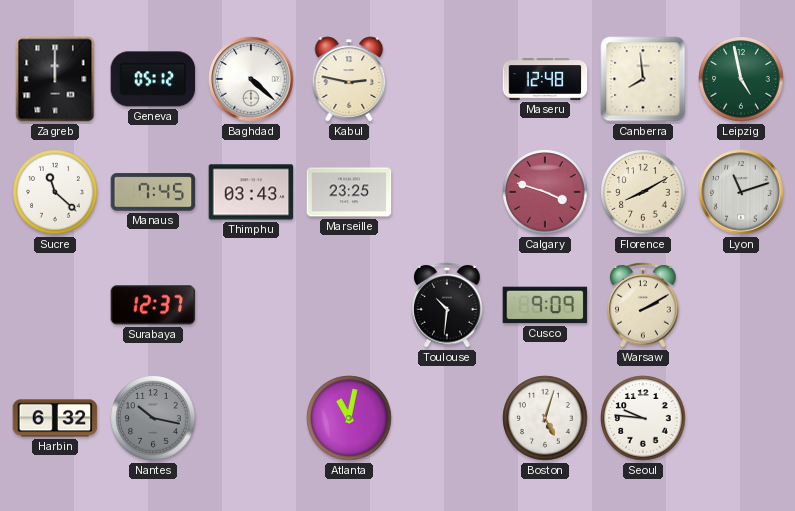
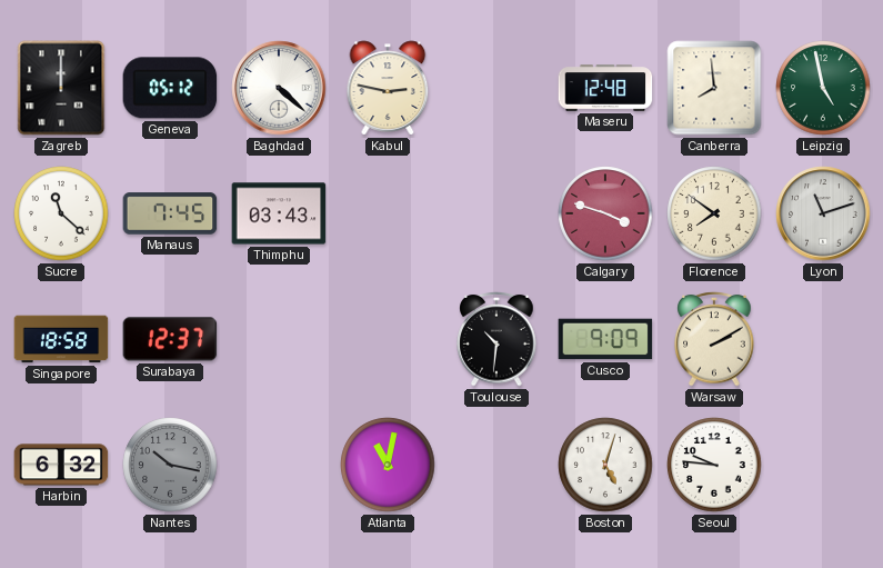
Marseille: 23:25 -> none
Florence: 8:10 -> 7:51
Singapore: none -> 18:58
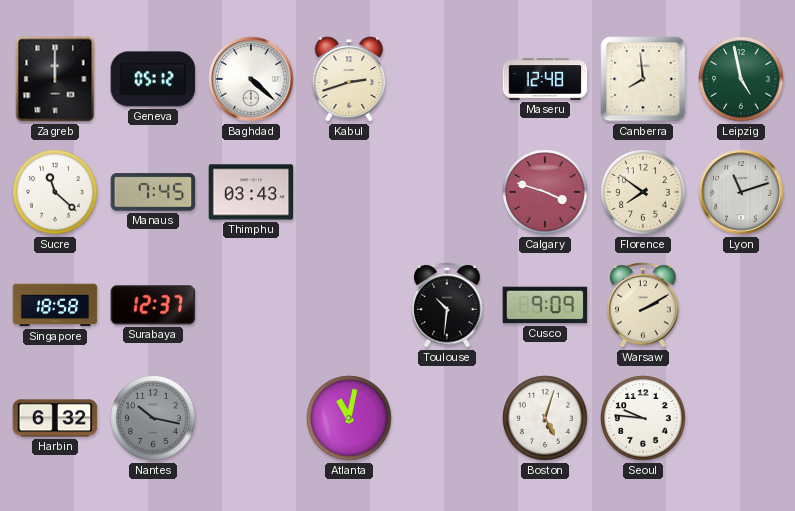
Kabul: 2:47 -> 2:42
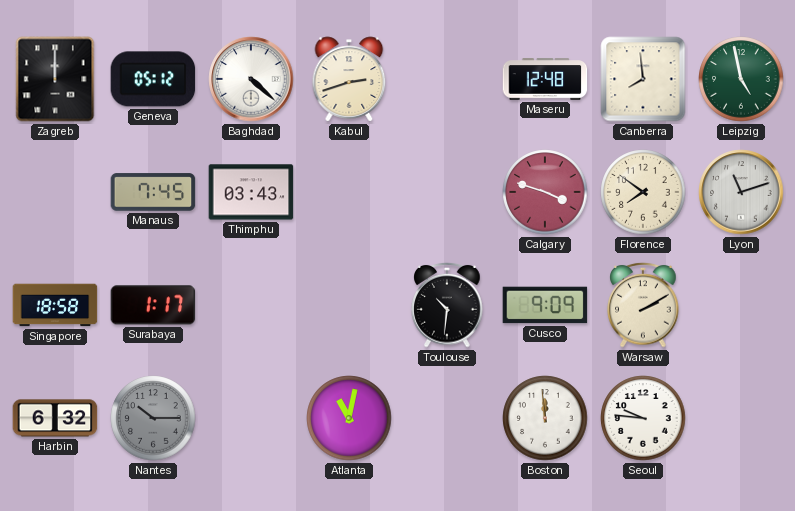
Sucre: 11:22 -> none
Surabaya: 12:37 -> 1:17
Nantes: 10:17 -> 10:15
Boston: 5:03 -> 11:59
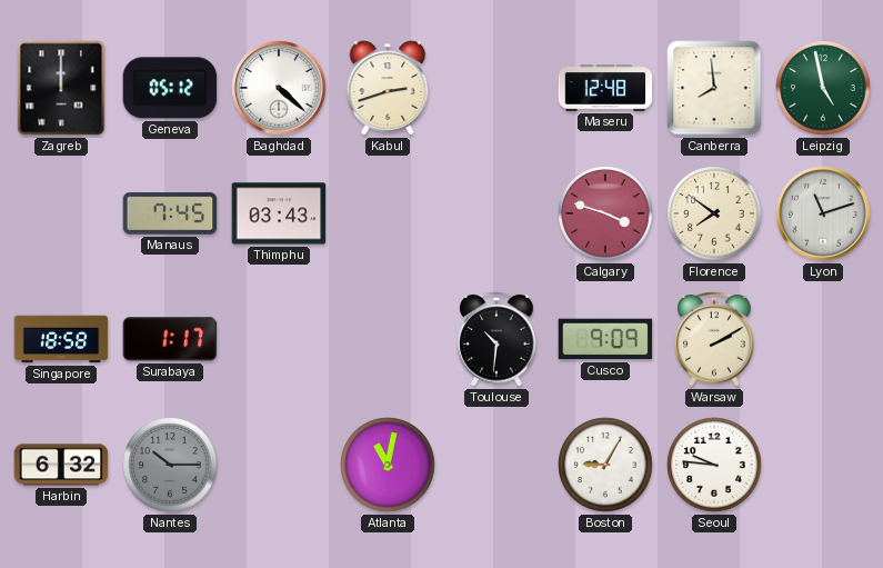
Boston: 11:59 -> 9:05
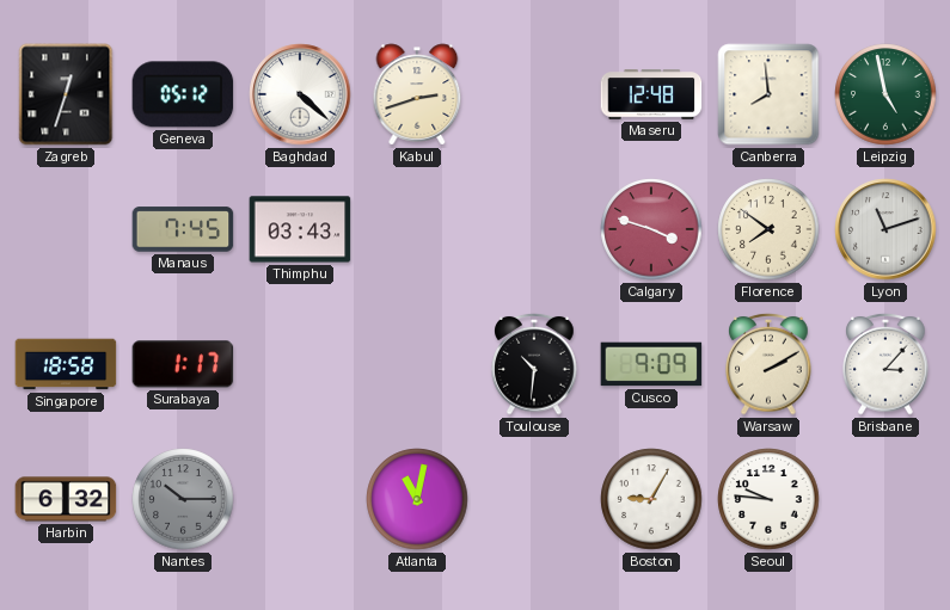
Zagreb: 12:00 -> 12:33
Brisbane: none -> 3:07
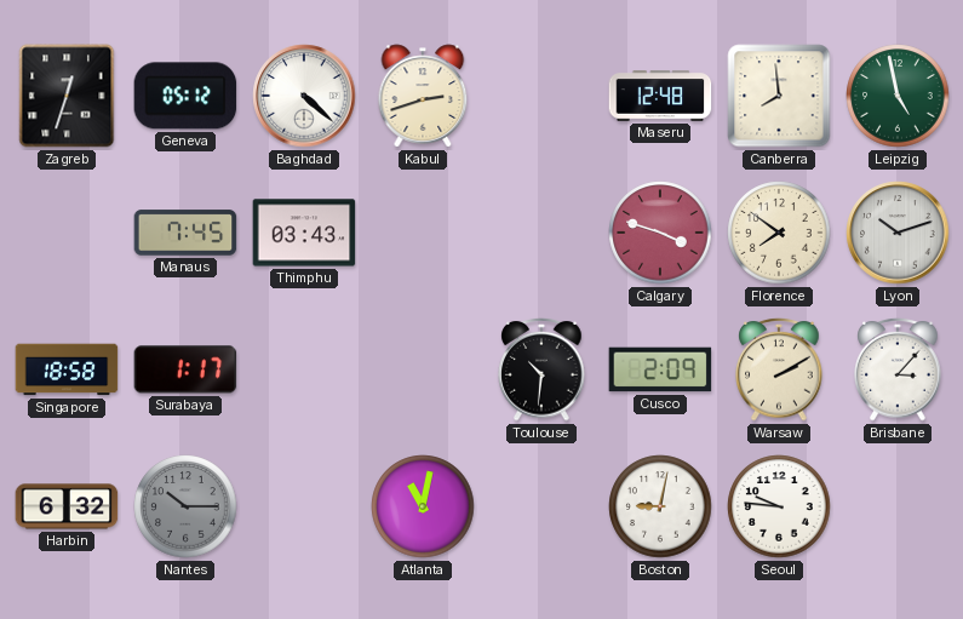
Lyon: 11:12 -> 10:12
Cusco: 9:09 -> 2:09
Boston: 9:05 -> 9:02
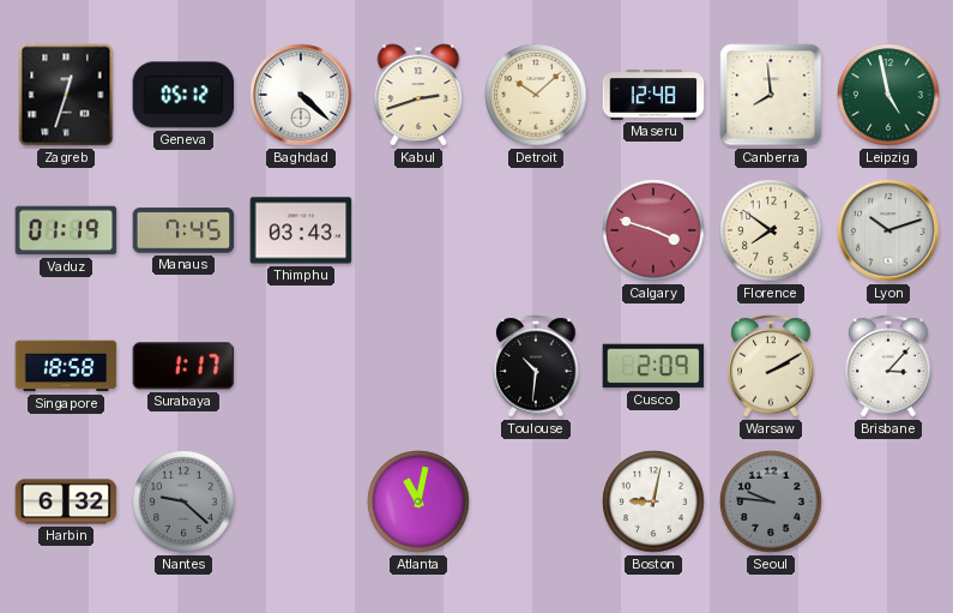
Detroit: none -> 10:08
Vaduz: none -> 01:19
Nantes: 10:15 -> 9:22
Seoul dial: white -> grey
